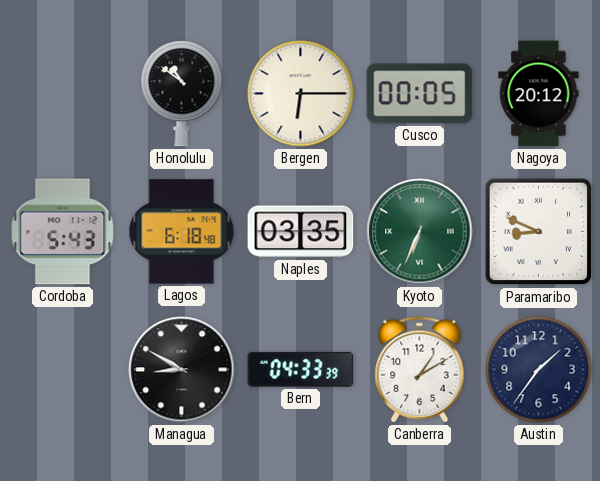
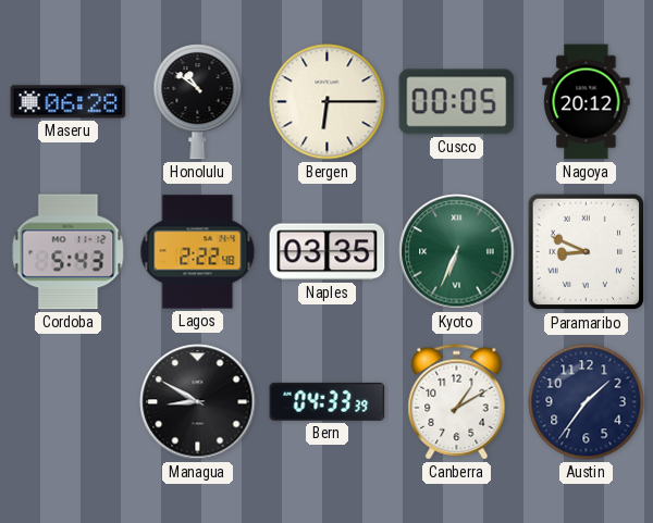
Maseru: none -> 06:28
Lagos: 6:18 -> 2:22
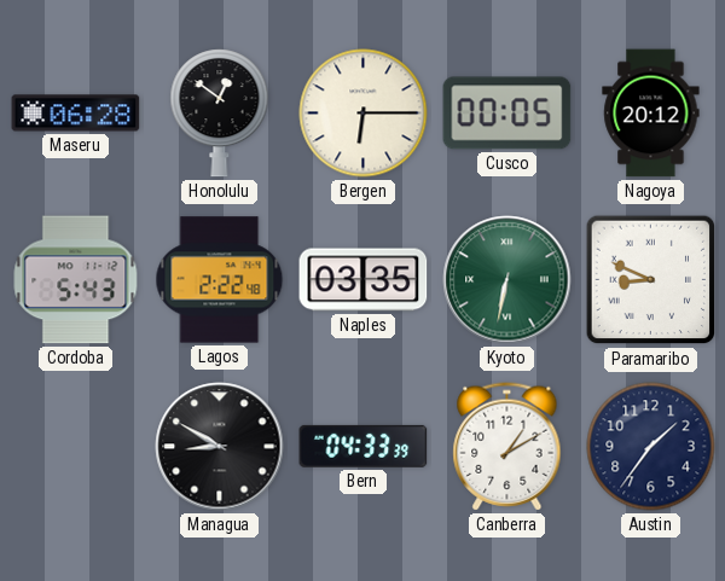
Honolulu: 10:51 -> 12:51
Kyoto: 6:34 -> 6:32
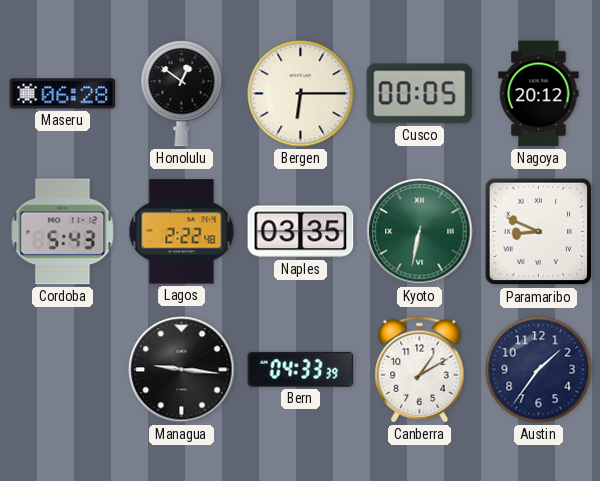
Managua: 8:50 -> 9:16
